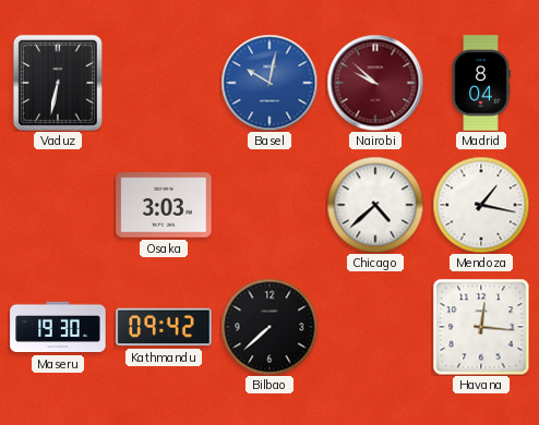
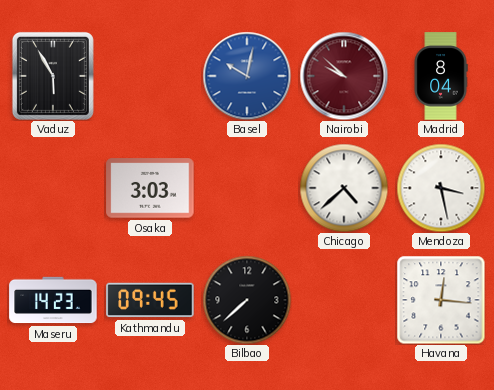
Vaduz: 6:32 -> 5:55
Mendoza: 1:17 -> 3:28
Maseru: 19:30 -> 14:23
Kathmandu: 09:42 -> 09:45
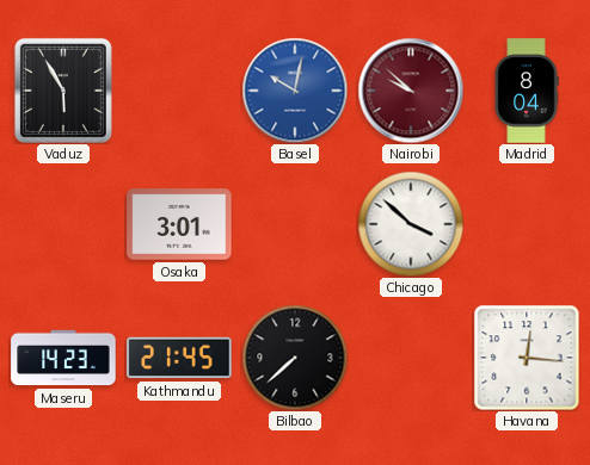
Osaka: 3:03 -> 3:01
Chicago: 4:38 -> 3:52
Mendoza: 3:28 -> none
Kathmandu: 09:45 -> 21:45
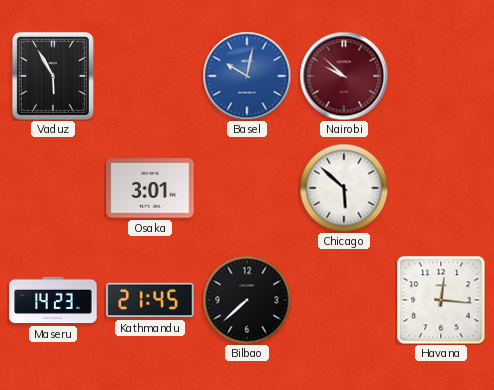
Madrid: 8:04 -> none
Chicago: 3:52 -> 5:52
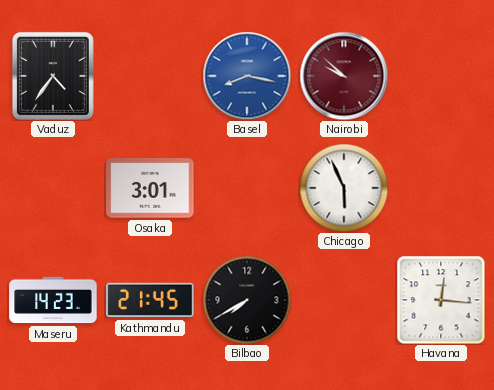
Vaduz: 5:55 -> 4:36
Basel: 10:02 -> 8:17
Chicago: 5:52 -> 5:56
Bilbao: 7:38 -> 7:40
